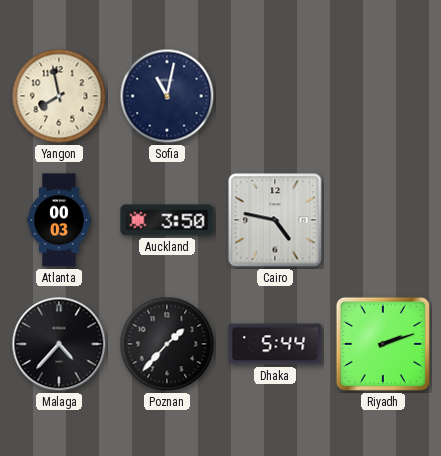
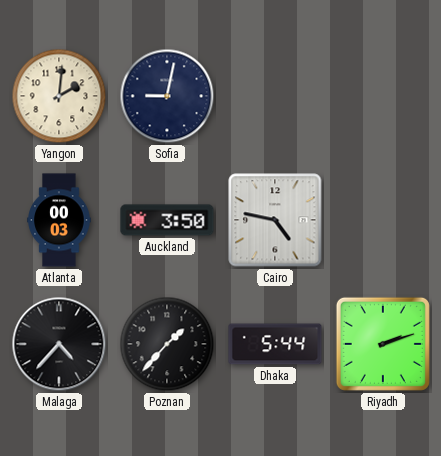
Yangon: 7:58 -> 2:01
Sofia: 11:02 -> 9:02
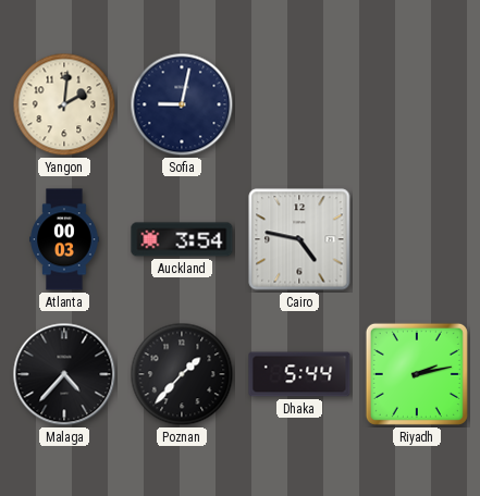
Auckland: 3:50 -> 3:54
Riyadh: 2:12 -> 2:13
